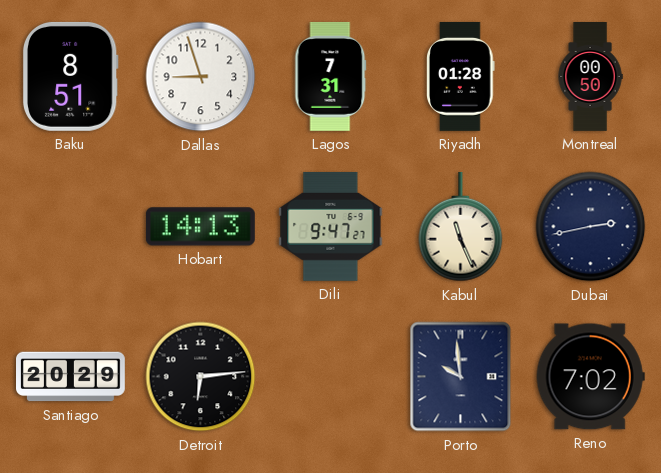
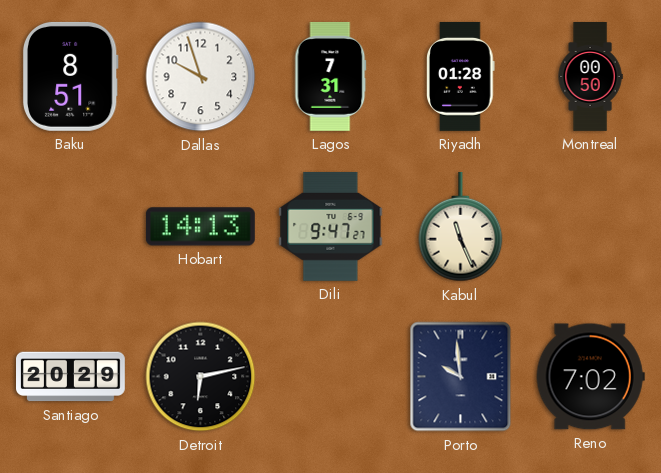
Dallas: 8:57 -> 9:57
Dubai: 2:43 -> none
Detroit: 6:14 -> 6:13
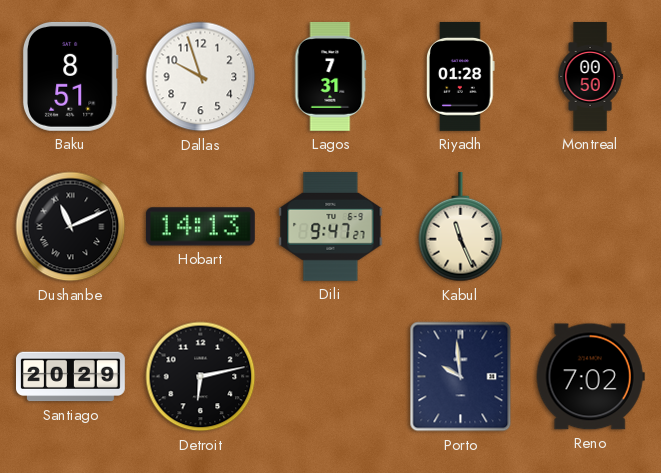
Dushanbe: none -> 11:11
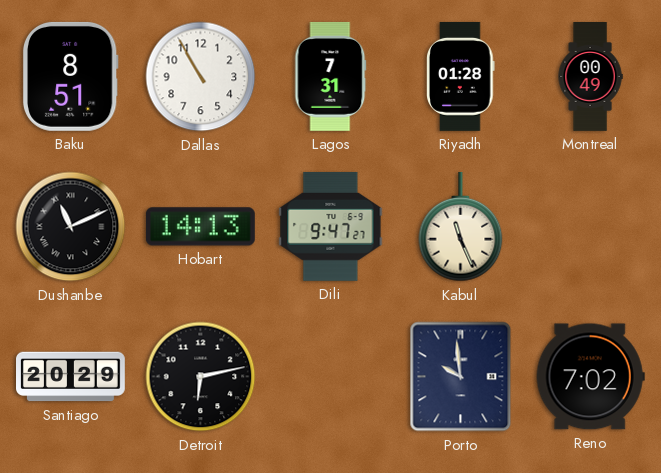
Dallas: 9:57 -> 10:55
Montreal: 00:50 -> 00:49
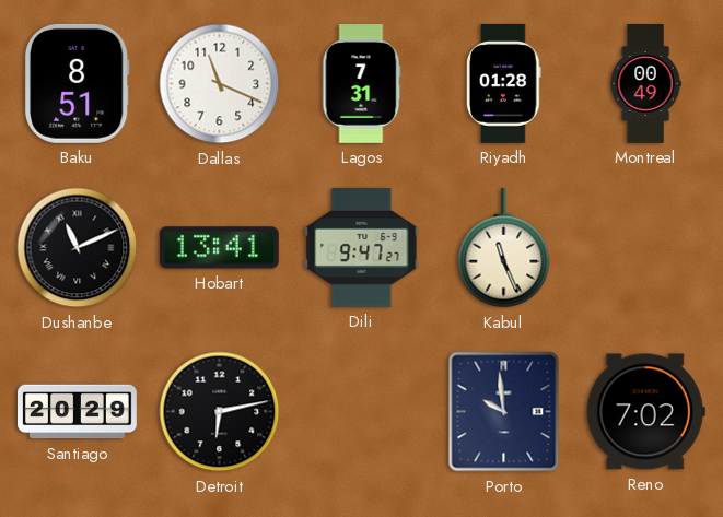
Dallas: 10:55 -> 11:19
Hobart: 14:13 -> 13:41
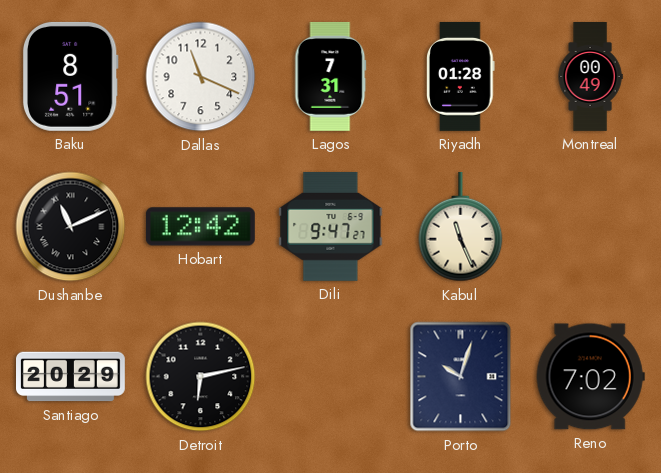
Hobart: 13:41 -> 12:42
Porto: 9:59 -> 10:03
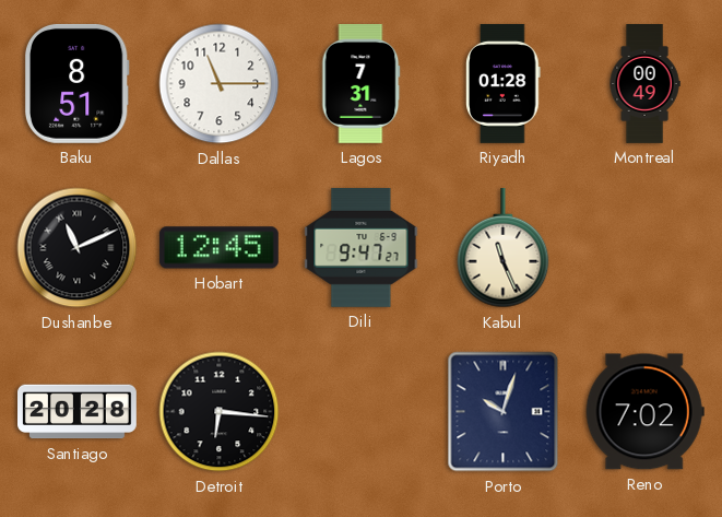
Dallas: 11:19 -> 11:15
Hobart: 12:42 -> 12:45
Santiago: 20:29 -> 20:28
Detroit: 6:13 -> 6:16
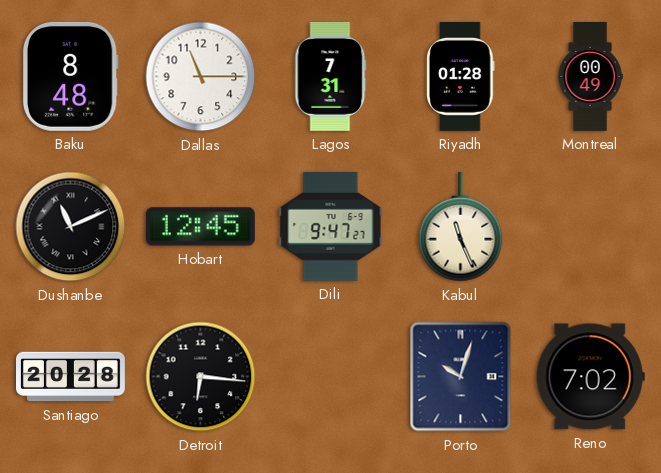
Baku: 8:51 -> 8:48
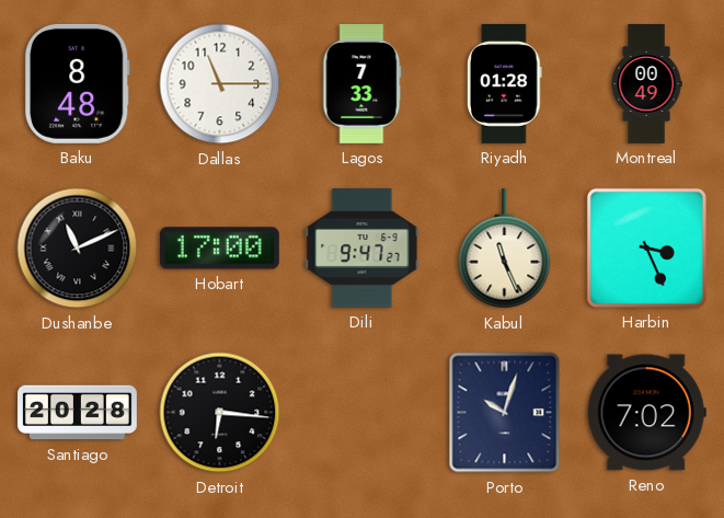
Lagos: 7:31 -> 7:33
Hobart: 12:45 -> 17:00
Harbin: none -> 3:26
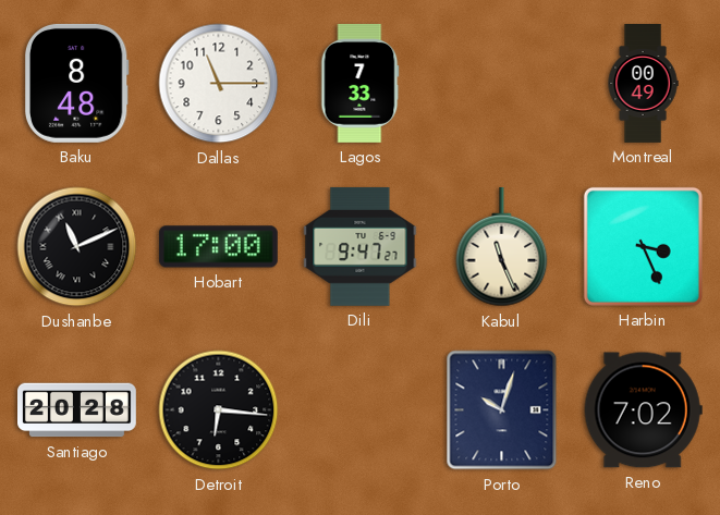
Riyadh: 01:28 -> none
